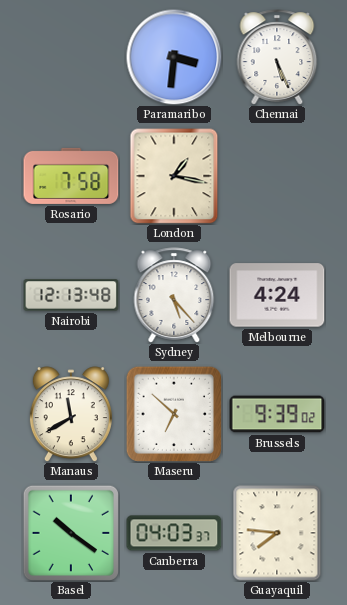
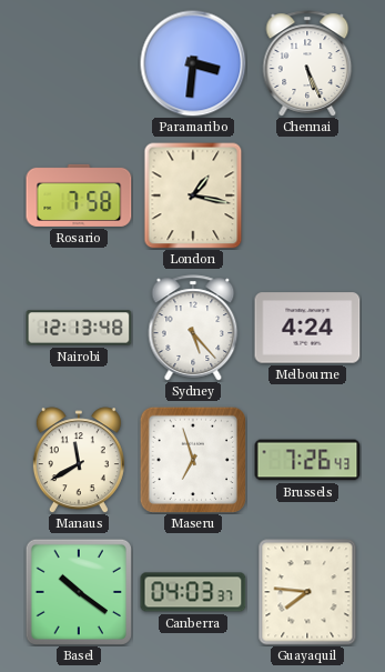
Maseru: 6:52 -> 6:57
Brussels: 9:39 -> 7:26
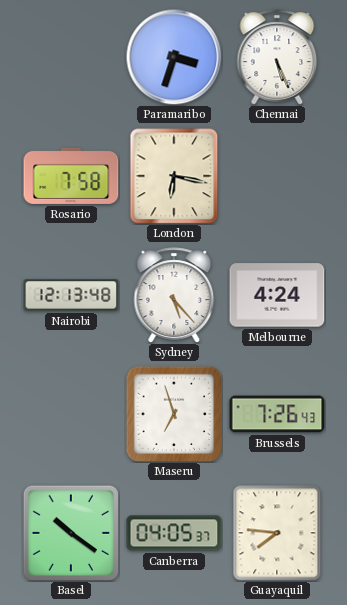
Paramaribo: 3:31 -> 3:33
London: 1:17 -> 6:17
Manaus: 11:40 -> none
Canberra: 04:03 -> 04:05
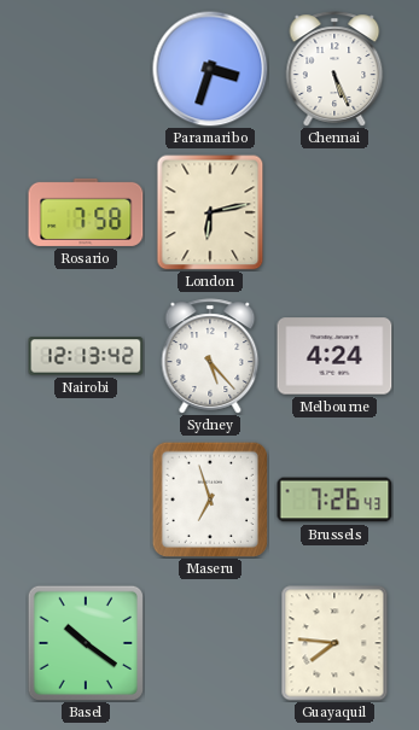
London: 6:17 -> 6:13
Nairobi: 12:13:48 -> 12:13:42
Canberra: 04:05 -> none
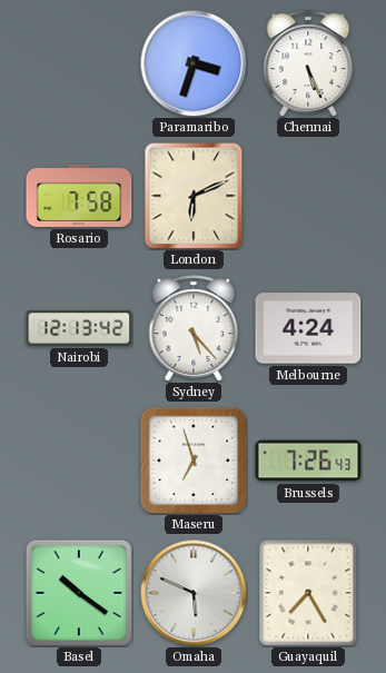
London: 6:13 -> 6:11
Omaha: none -> 5:49
Guayaquil: 7:46 -> 7:25
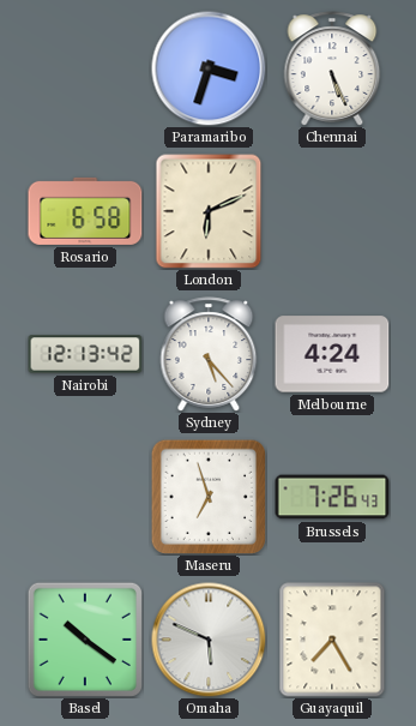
Rosario: 7:58 -> 6:58
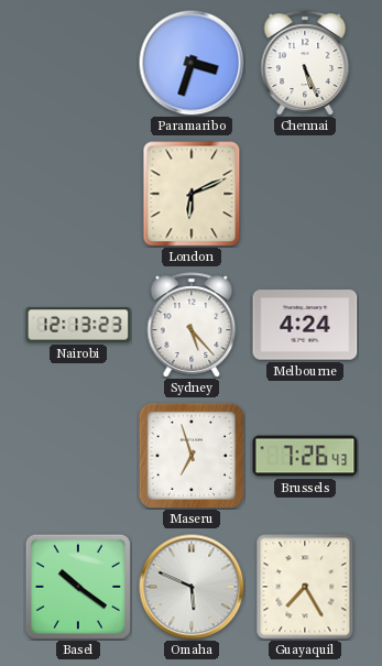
Rosario: 6:58 -> none
Nairobi: 12:13:42 -> 12:13:23
